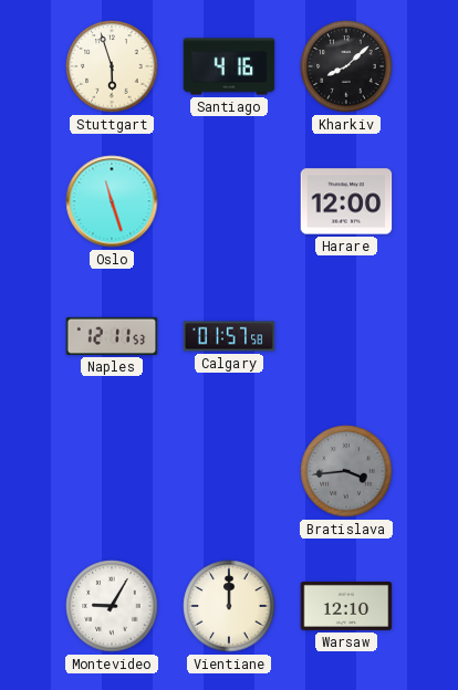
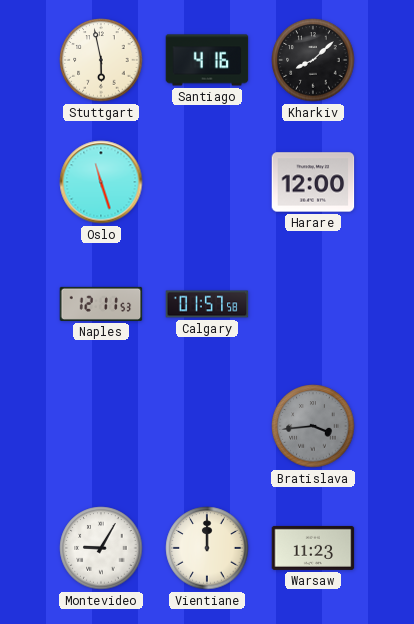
Stuttgart: 5:57 -> 5:58
Warsaw: 12:10 -> 11:23
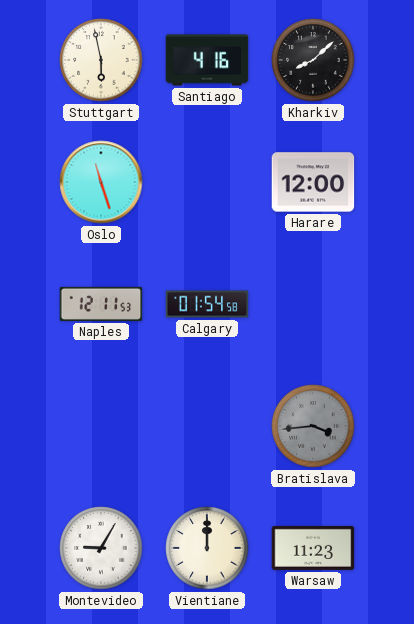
Calgary: 01:57 -> 01:54
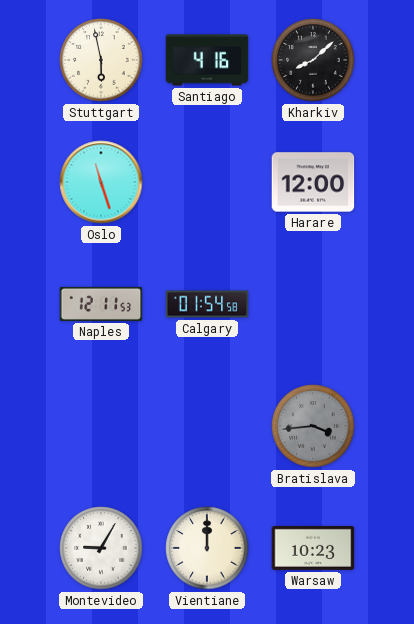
Warsaw: 11:23 -> 10:23
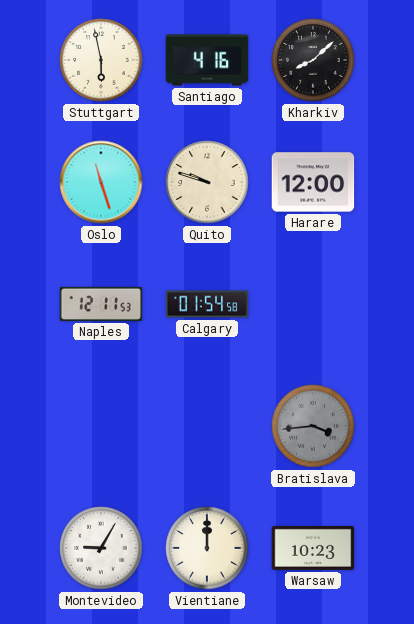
Quito: none -> 9:48
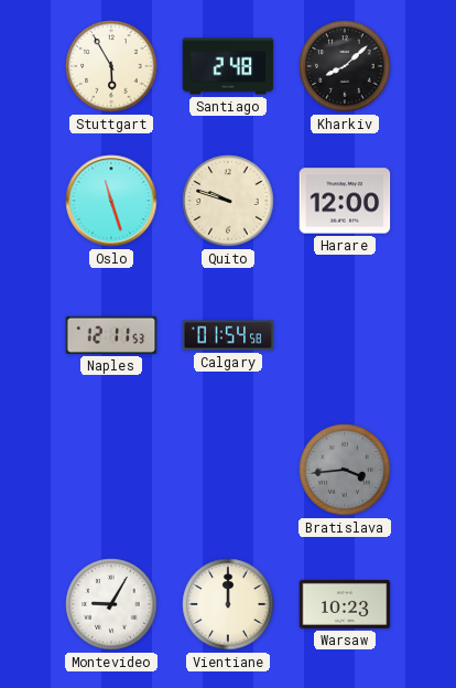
Stuttgart: 5:58 -> 5:55
Santiago: 4:16 -> 2:48
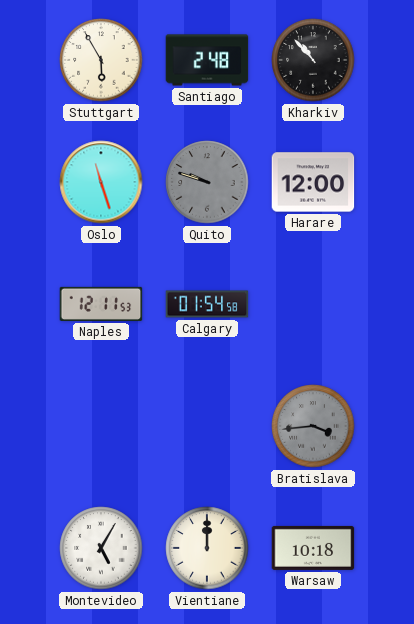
Kharkiv: 8:08 -> 10:53
Quito dial: cream -> grey
Montevideo: 9:05 -> 5:05
Warsaw: 10:23 -> 10:18
